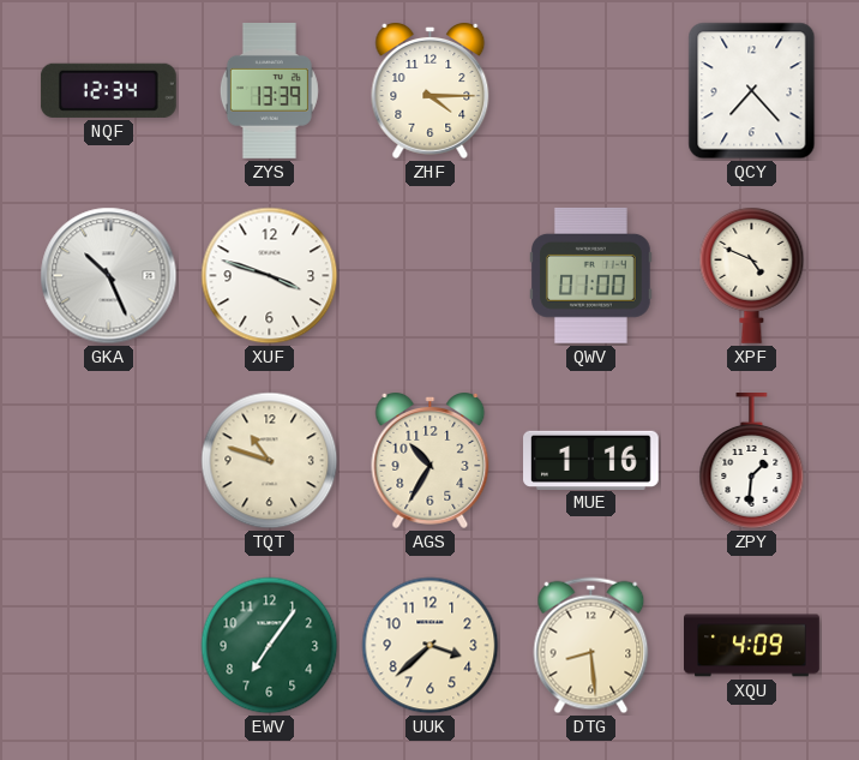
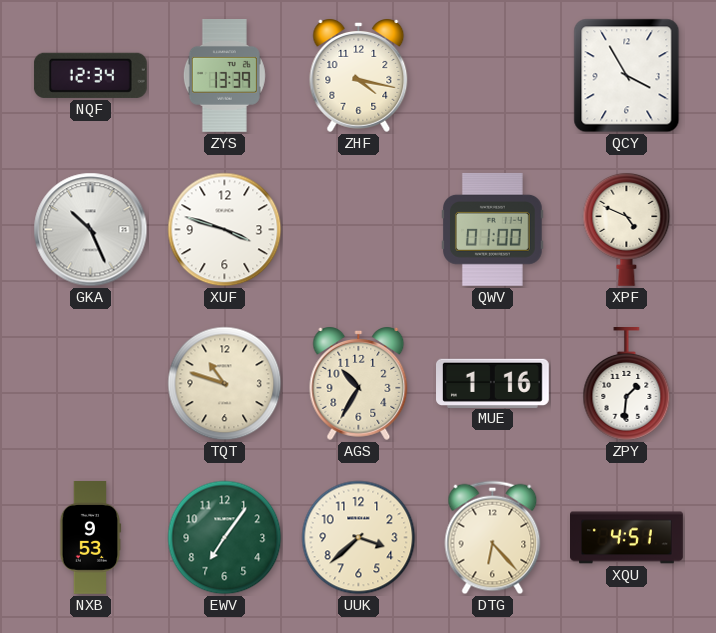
ZHF: 4:15 -> 4:17
QCY: 7:23 -> 3:55
NXB: none -> 9:53
DTG: 8:29 -> 6:23
XQU: 4:09 -> 4:51
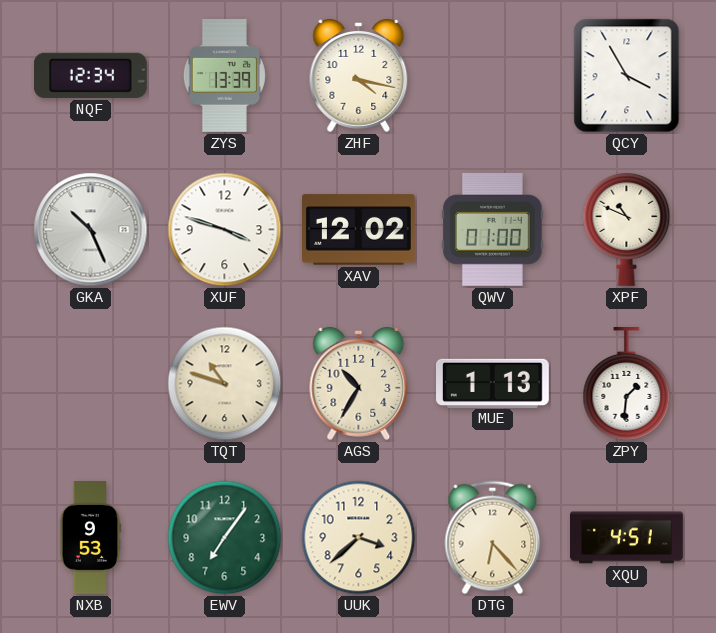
XAV: none -> 12:02
XPF: 4:49 -> 10:49
MUE: 1:16 -> 1:13
